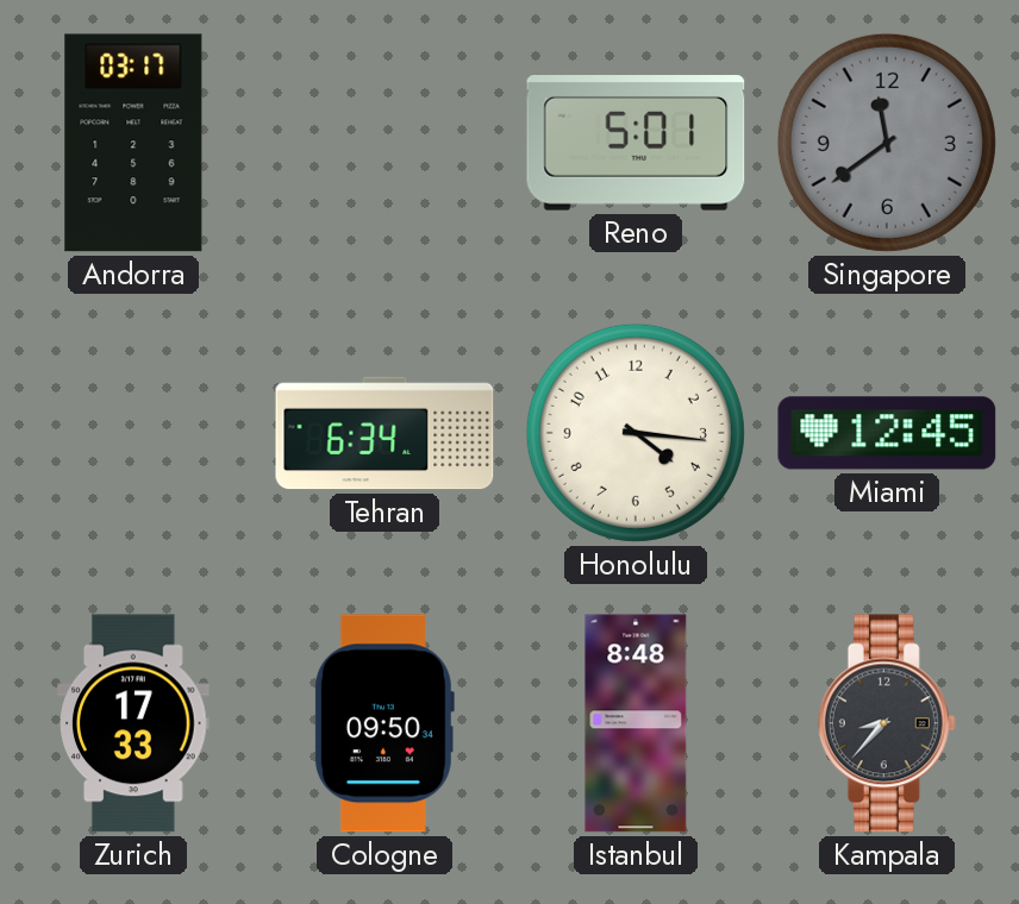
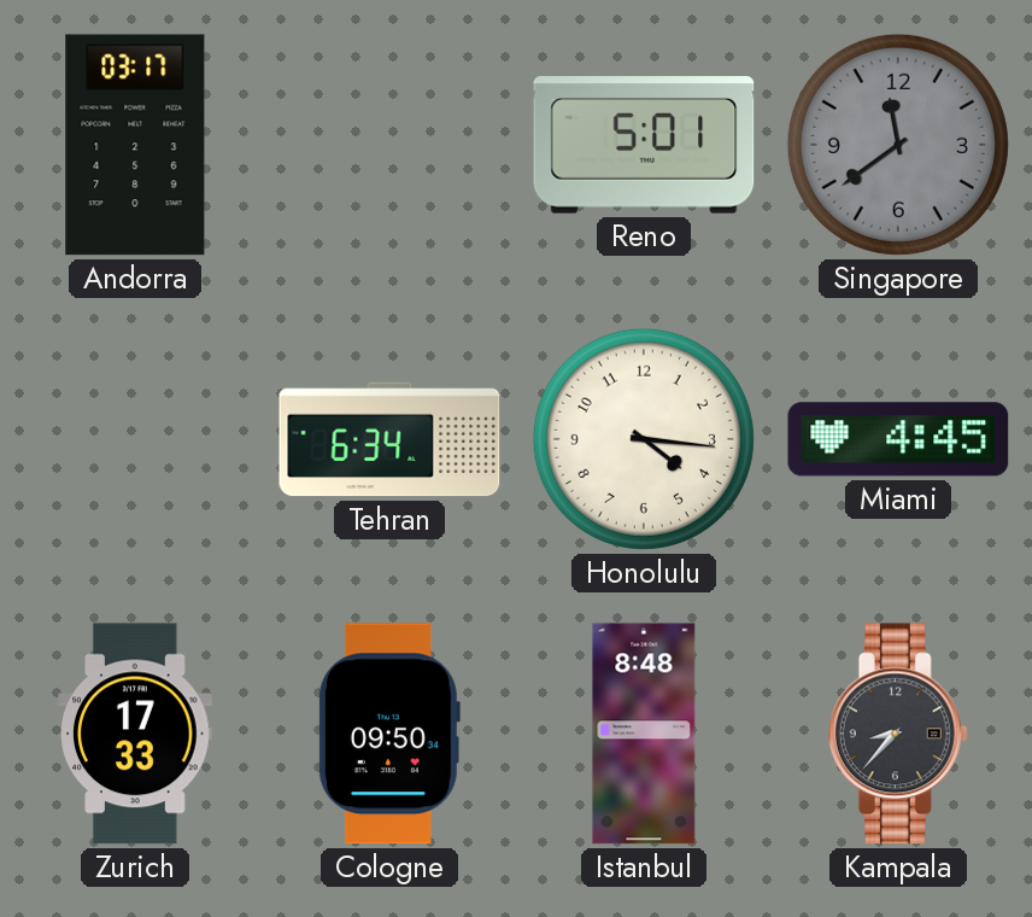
Miami: 12:45 -> 4:45
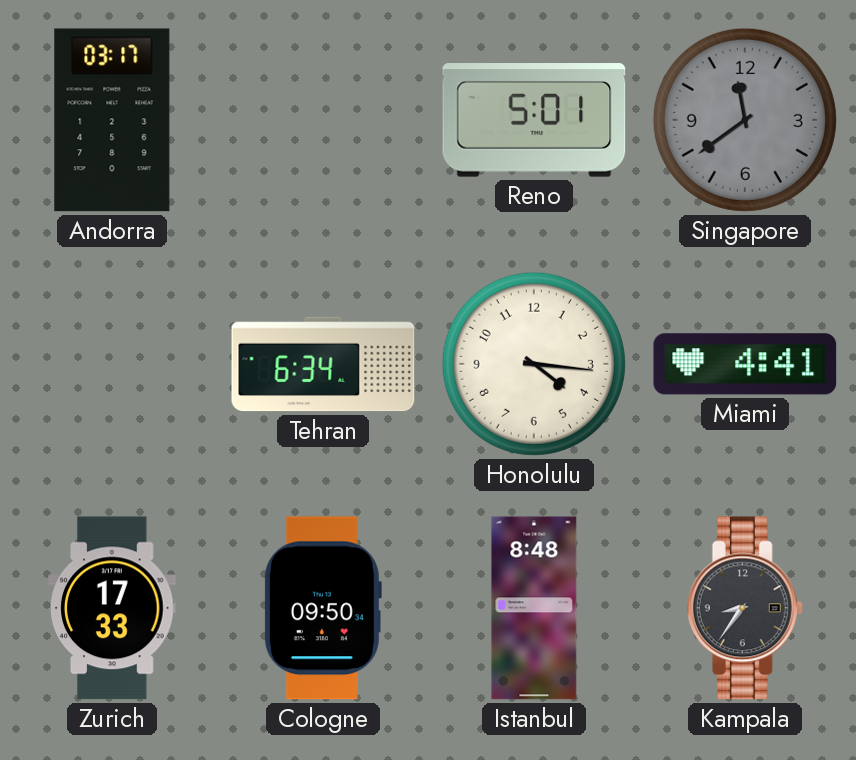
Miami: 4:45 -> 4:41
Kampala: 8:37 -> 8:36
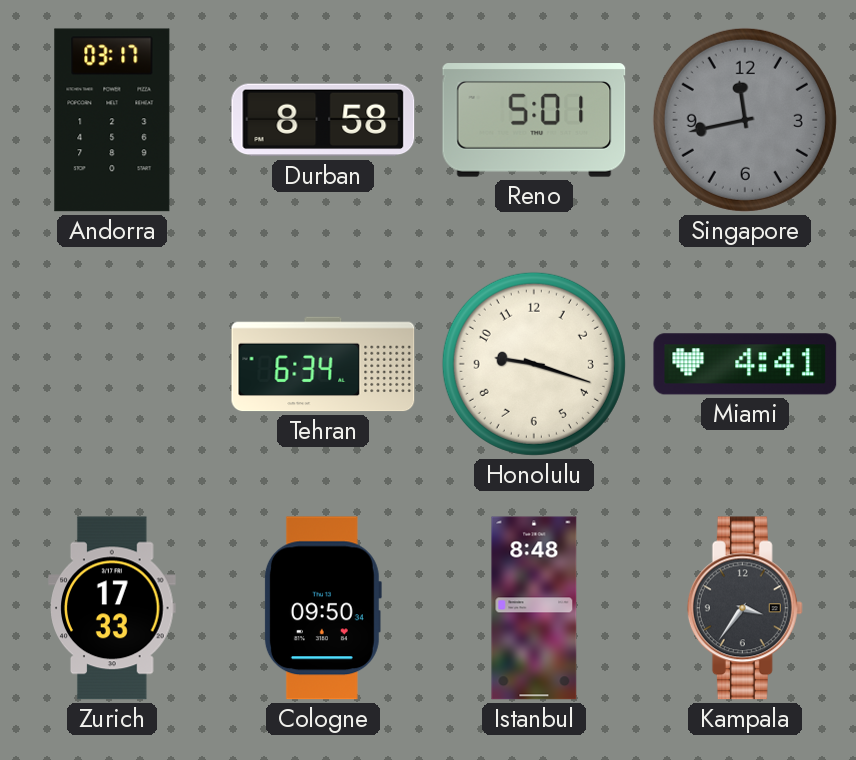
Durban: none -> 8:58
Singapore: 11:39 -> 11:43
Honolulu: 4:16 -> 9:18
Kampala: 8:36 -> 3:36
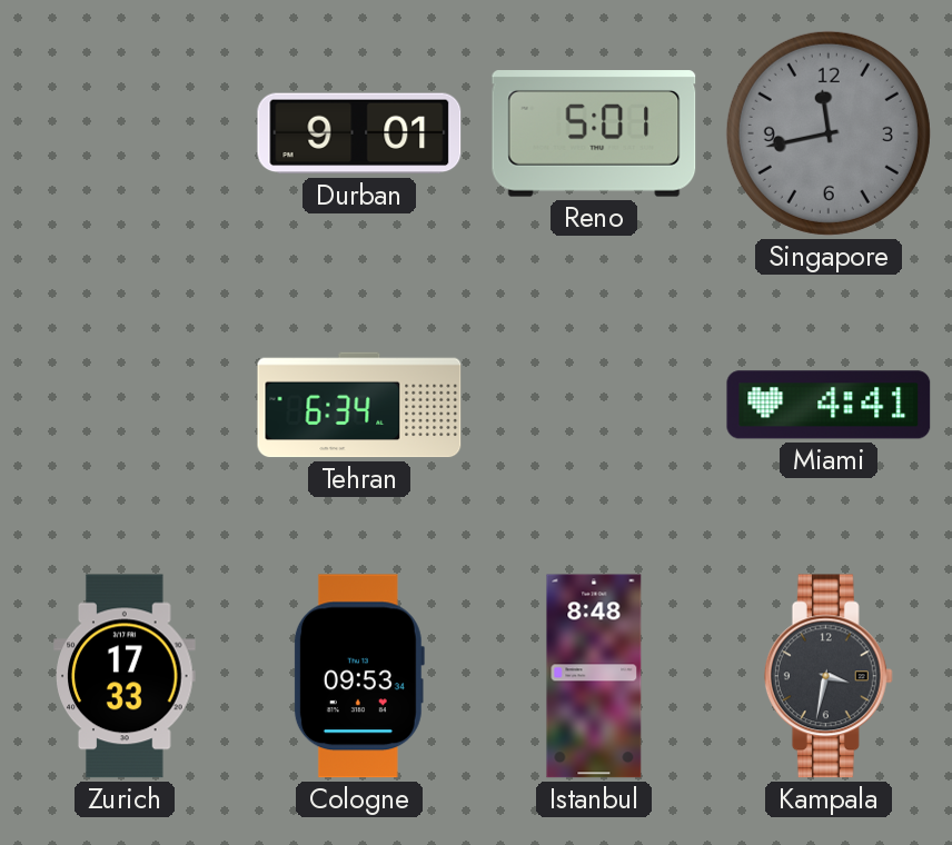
Andorra: 03:17 -> none
Durban: 8:58 -> 9:01
Honolulu: 9:18 -> none
Cologne: 09:50 -> 09:53
Kampala: 3:36 -> 3:32
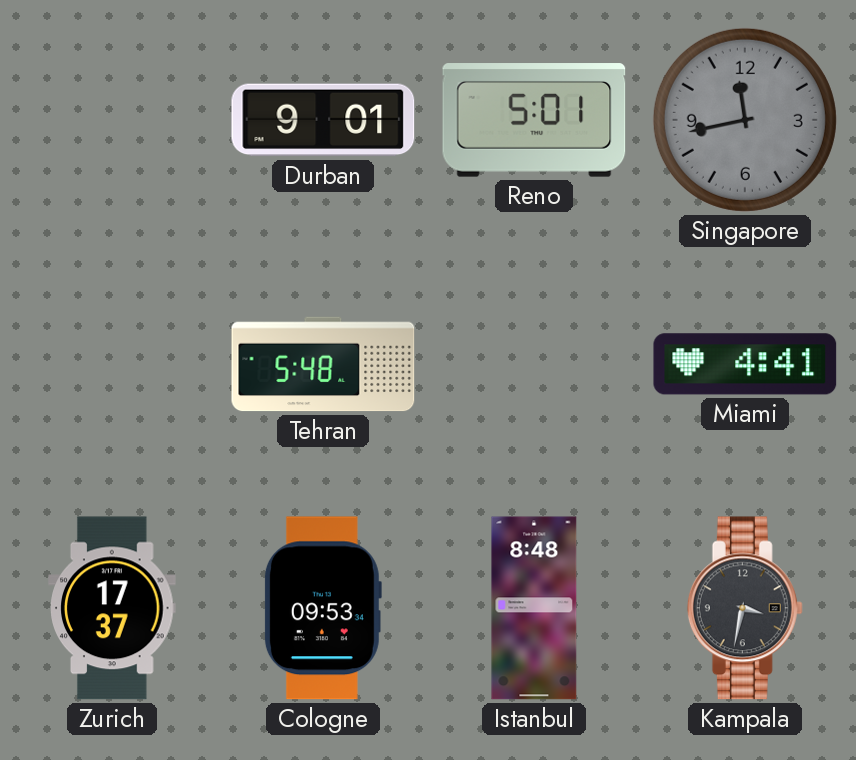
Tehran: 6:34 -> 5:48
Zurich: 17:33 -> 17:37
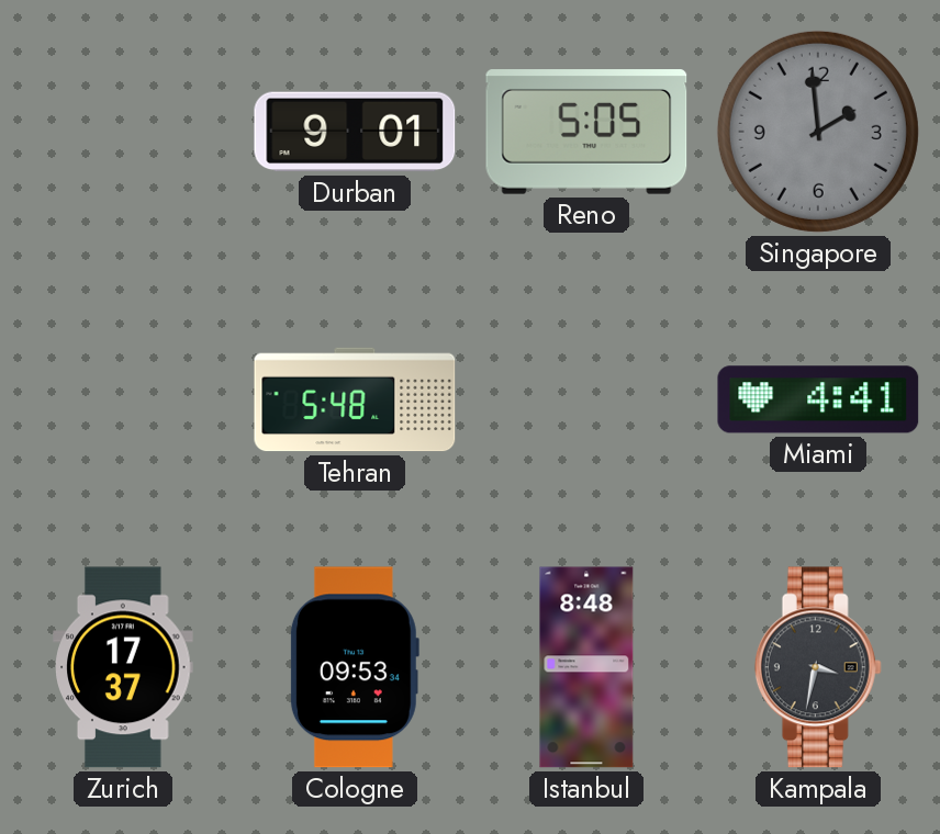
Reno: 5:01 -> 5:05
Singapore: 11:43 -> 1:59
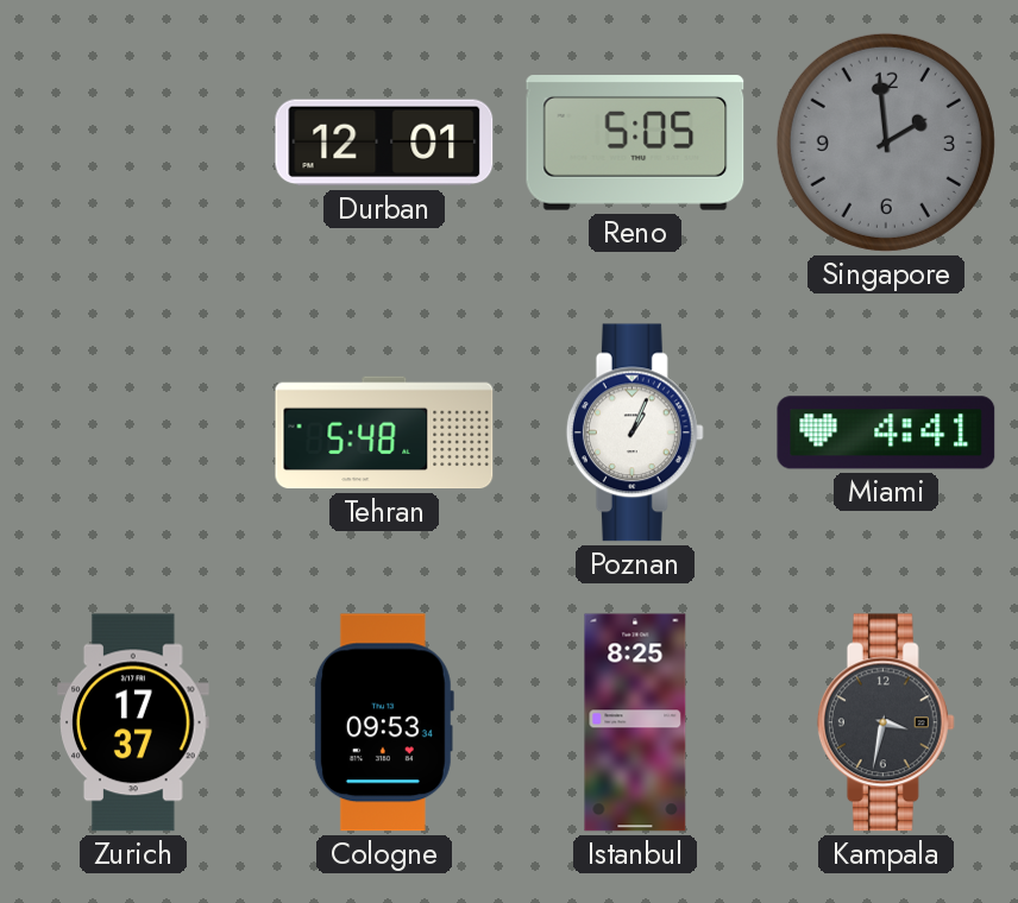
Durban: 9:01 -> 12:01
Poznan: none -> 1:04
Istanbul: 8:48 -> 8:25
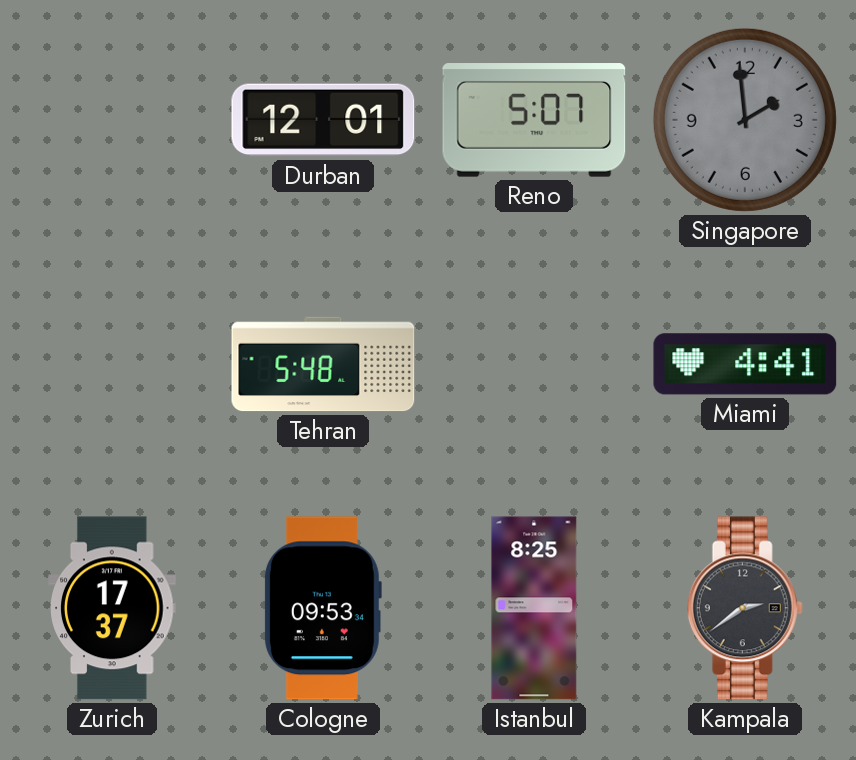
Reno: 5:05 -> 5:07
Poznan: 1:04 -> none
Kampala: 3:32 -> 2:39
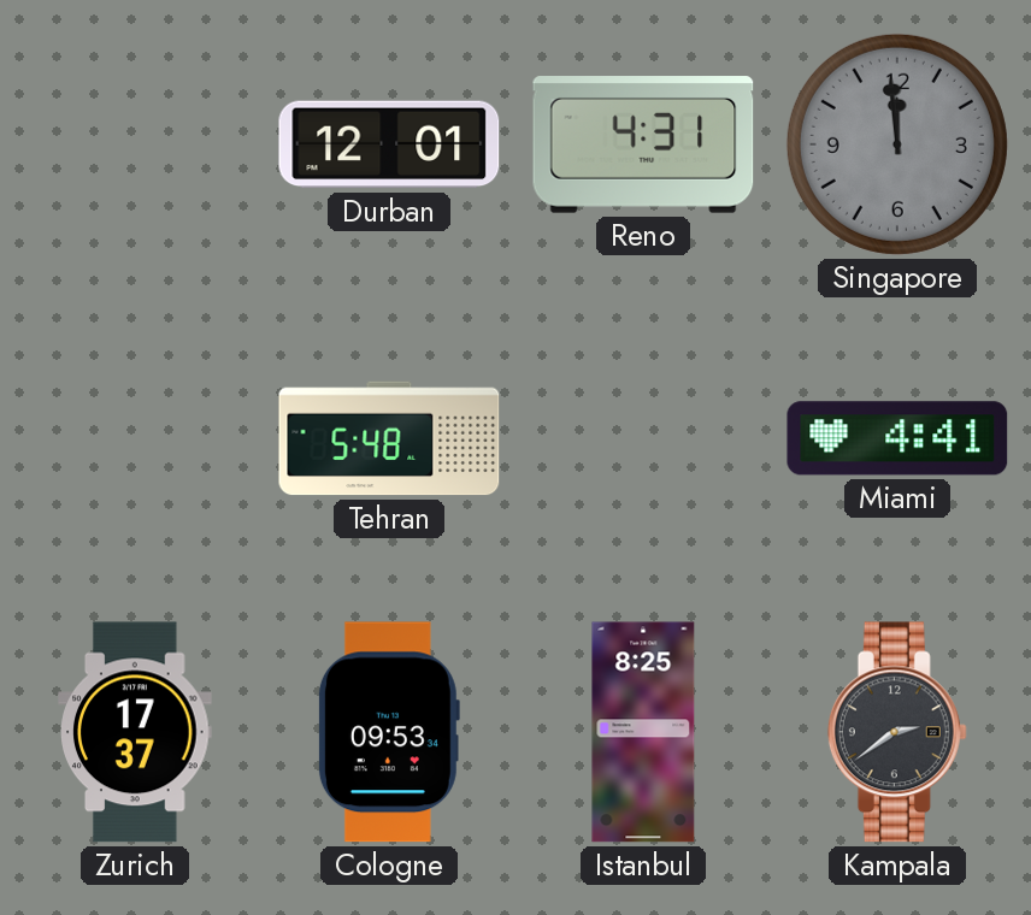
Reno: 5:07 -> 4:31
Singapore: 1:59 -> 11:59
